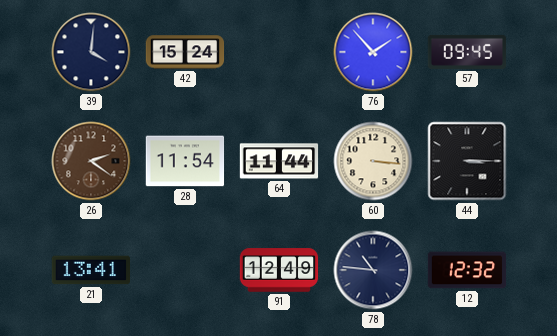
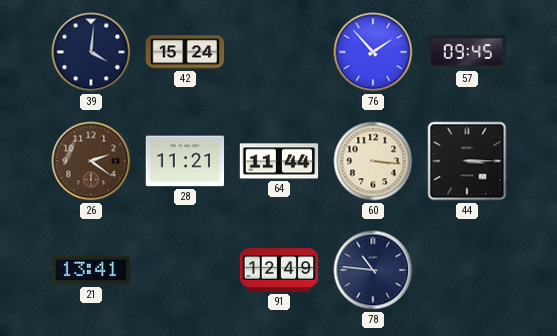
28: 11:54 -> 11:21
12: 12:32 -> none
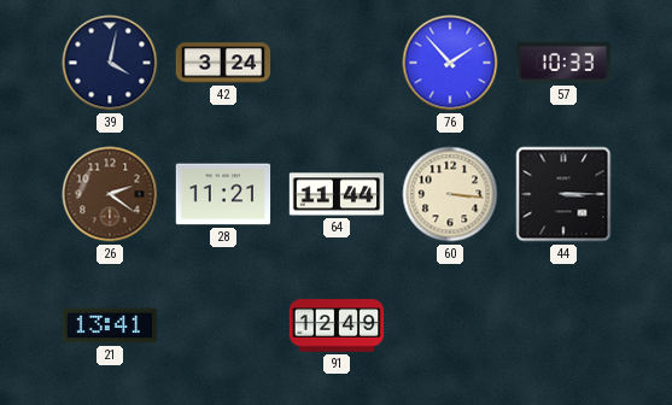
39: 4:01 -> 4:02
42: 15:24 -> 3:24
57: 09:45 -> 10:33
78: 10:46 -> none
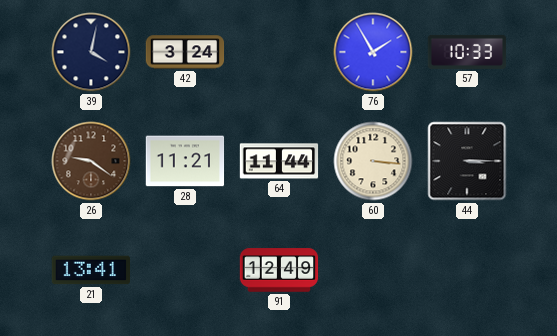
76: 1:53 -> 1:55
26: 2:21 -> 9:21
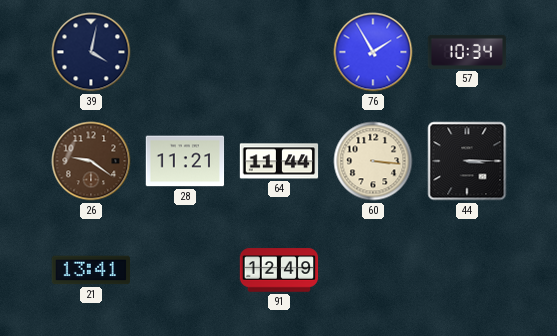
42: 3:24 -> none
57: 10:33 -> 10:34
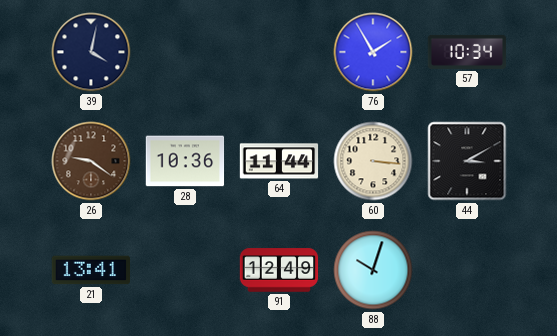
28: 11:21 -> 10:36
44: 3:15 -> 3:10
88: none -> 10:03
